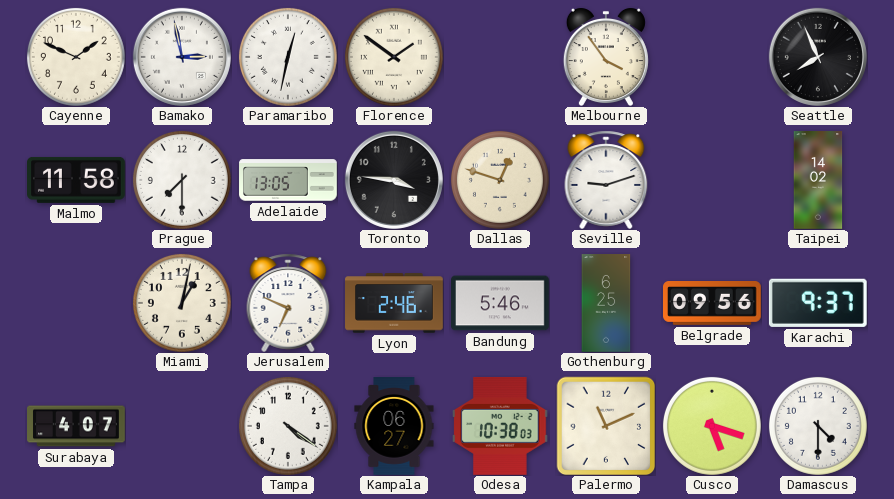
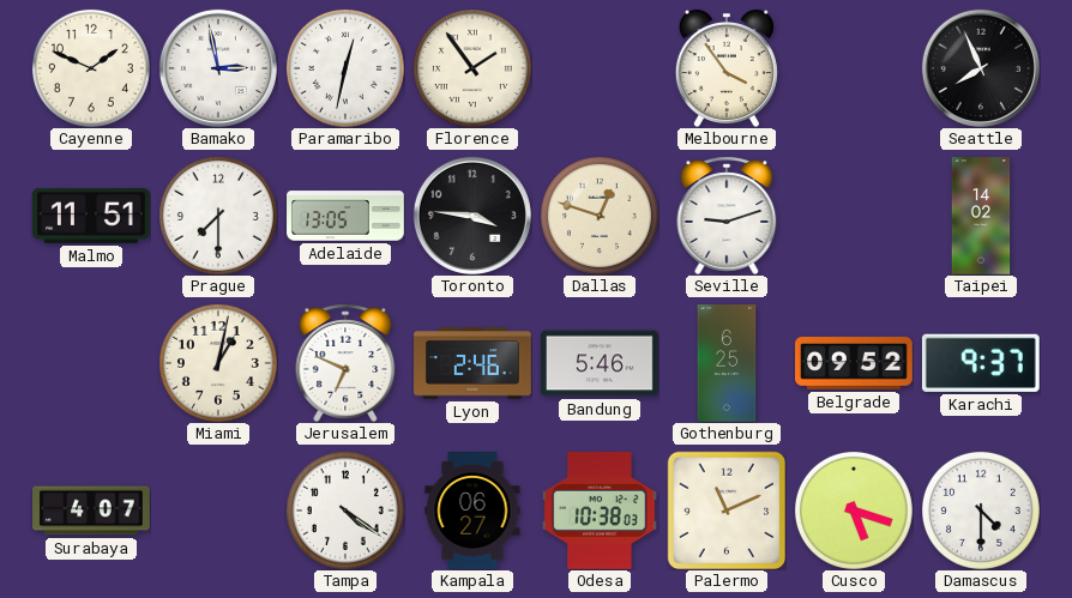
Florence: 1:51 -> 1:54
Malmo: 11:58 -> 11:51
Belgrade: 09:56 -> 09:52
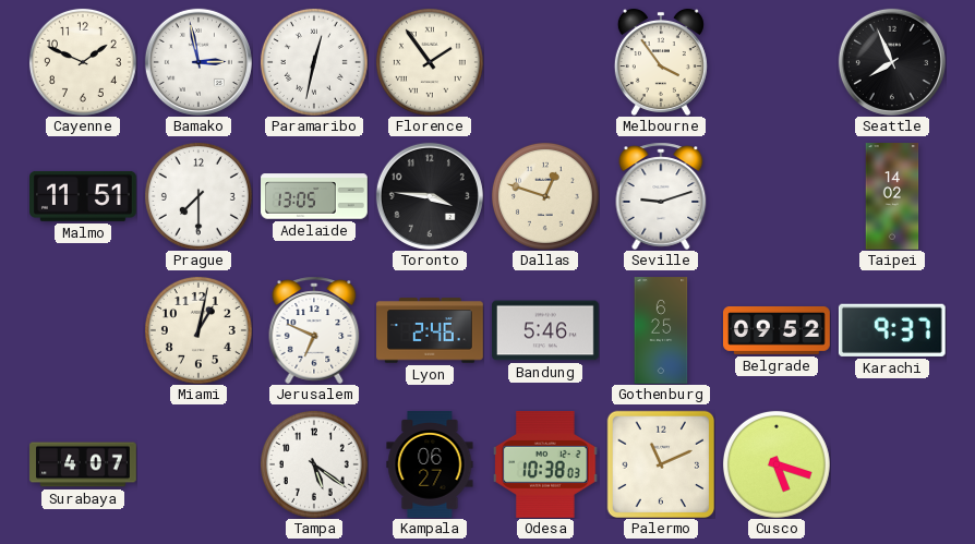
Tampa: 4:21 -> 5:21
Damascus: 4:30 -> none
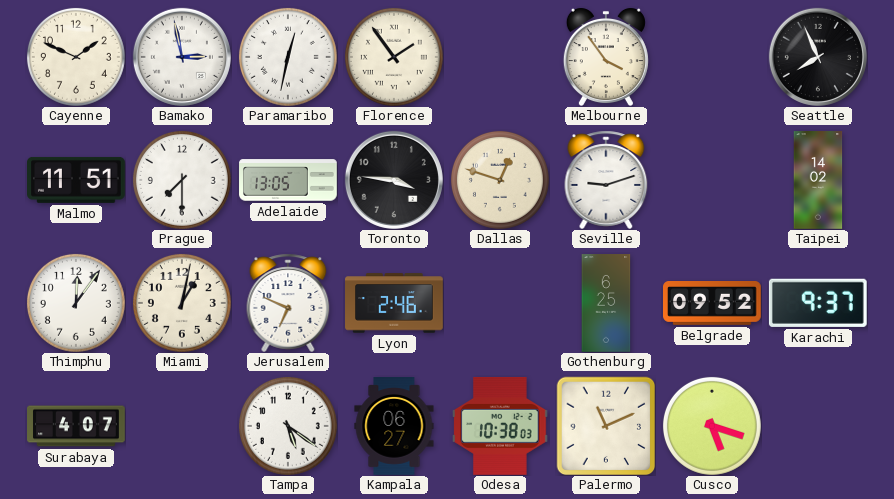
Thimphu: none -> 12:06
Bandung: 5:46 -> none
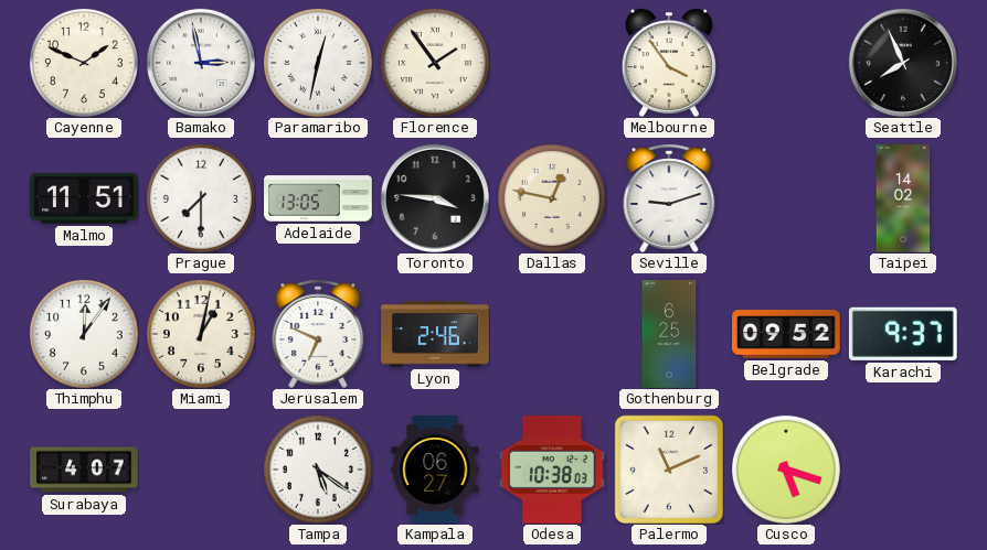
Dallas: 12:48 -> 12:47
